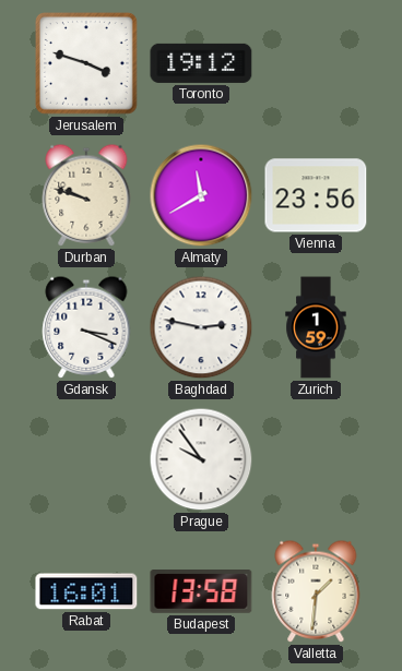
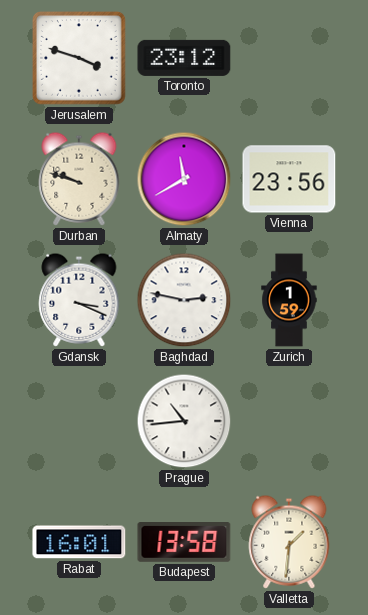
Toronto: 19:12 -> 23:12
Prague: 9:54 -> 10:44
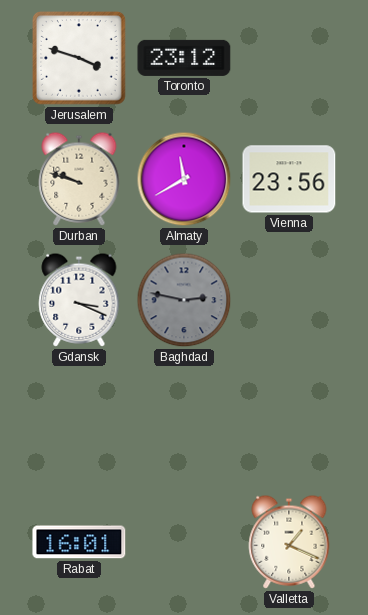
Baghdad dial: white -> grey
Zurich: 1:59 -> none
Prague: 10:44 -> none
Budapest: 13:58 -> none
Valletta: 1:31 -> 1:19
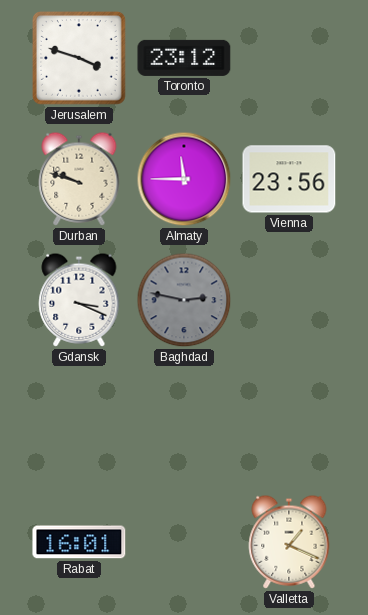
Almaty: 11:40 -> 11:45
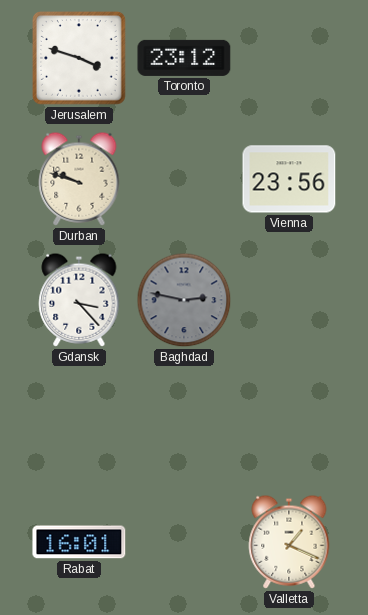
Almaty: 11:45 -> none
Gdansk: 3:19 -> 3:23
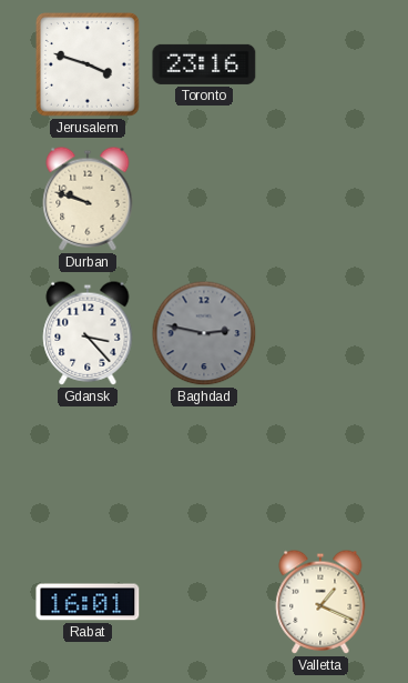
Toronto: 23:12 -> 23:16
Vienna: 23:56 -> none
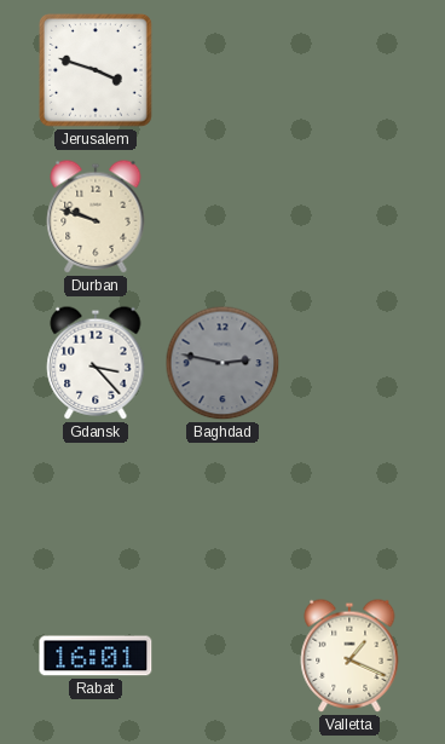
Toronto: 23:16 -> none
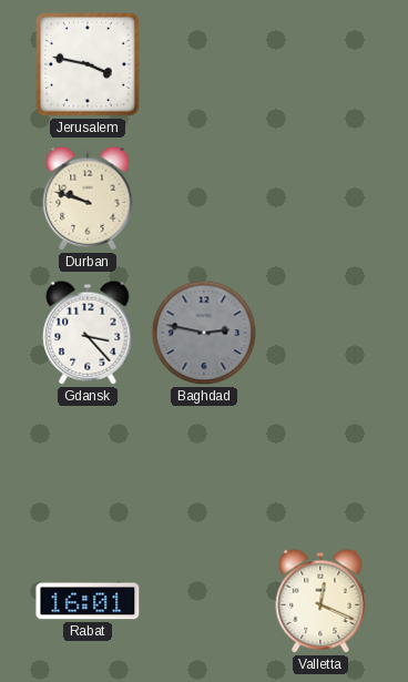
Jerusalem: 3:48 -> 3:47
Valletta: 1:19 -> 12:19
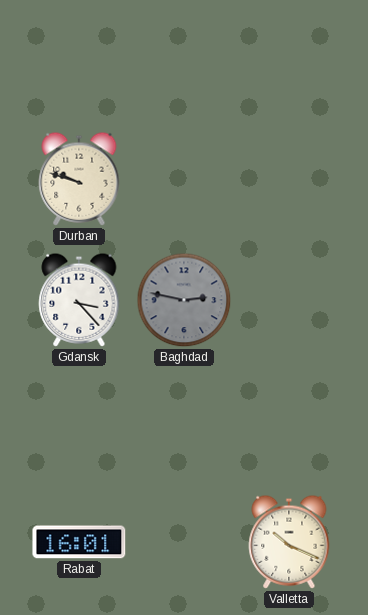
Jerusalem: 3:47 -> none
Valletta: 12:19 -> 10:19
